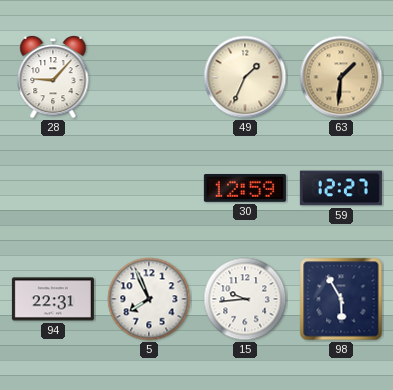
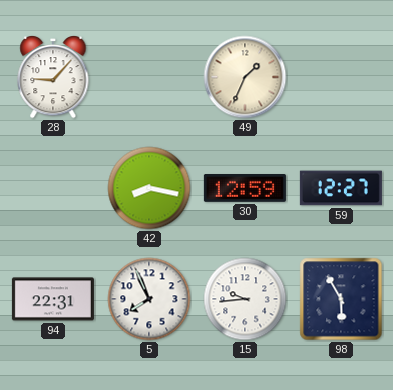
63: 1:31 -> none
42: none -> 8:17
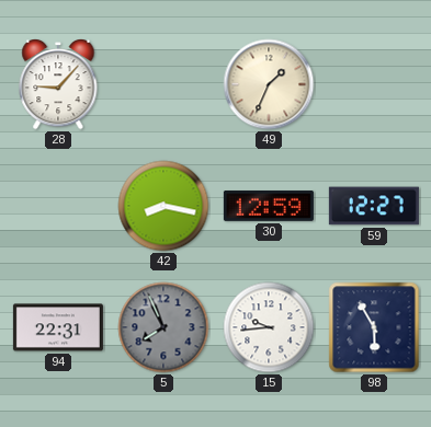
5 dial: white -> grey
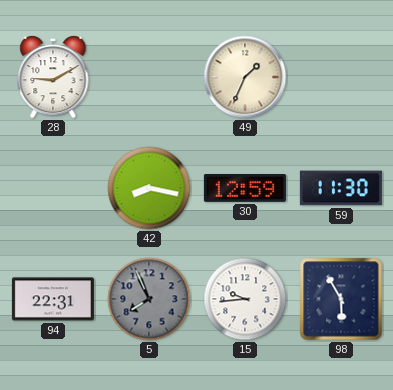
28: 9:07 -> 9:10
59: 12:27 -> 11:30
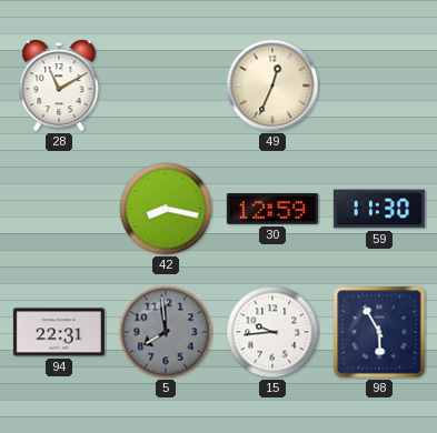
28: 9:10 -> 11:10
49: 1:34 -> 12:34
5: 7:56 -> 7:59
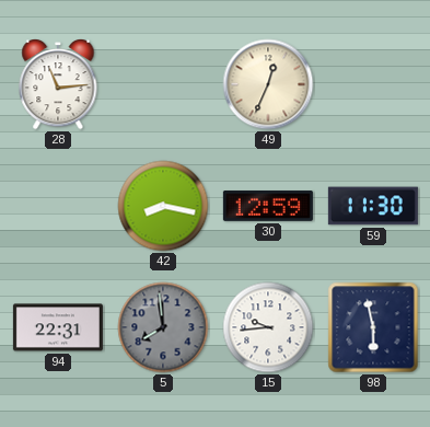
28: 11:10 -> 11:14
98: 5:55 -> 5:58
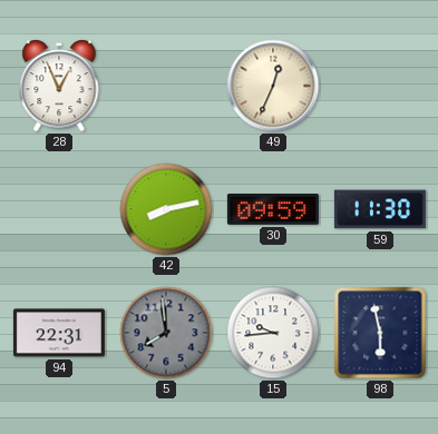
28: 11:14 -> 12:56
42: 8:17 -> 8:13
30: 12:59 -> 09:59
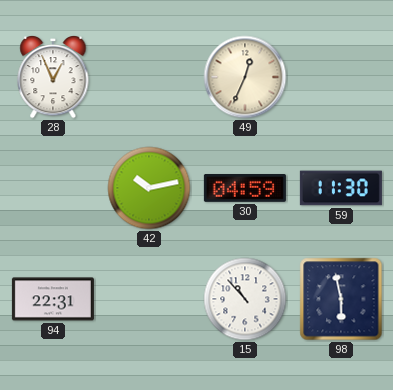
42: 8:13 -> 10:13
30: 09:59 -> 04:59
5: 7:59 -> none
15: 9:44 -> 10:53
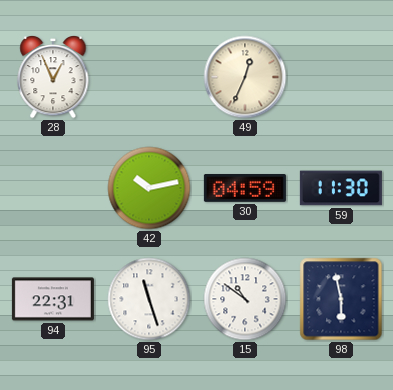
95: none -> 11:27
15: 10:53 -> 10:51
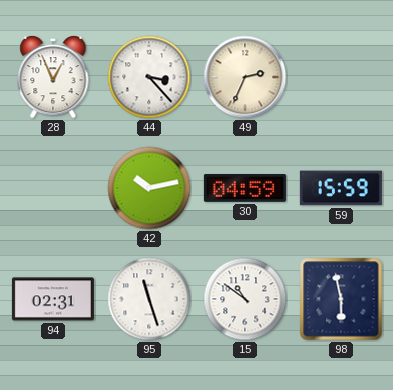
44: none -> 3:23
49: 12:34 -> 2:34
59: 11:30 -> 15:59
94: 22:31 -> 02:31
